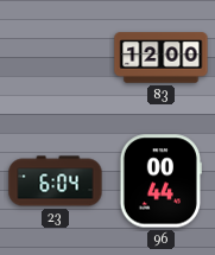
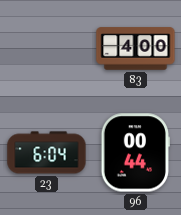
83: 12:00 -> 4:00
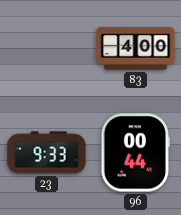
23: 6:04 -> 9:33
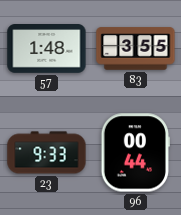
57: none -> 1:48
83: 4:00 -> 3:55
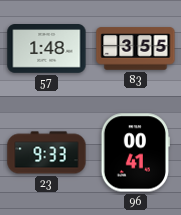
96: 00:44 -> 00:41
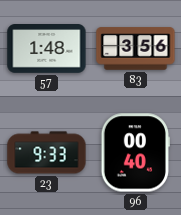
83: 3:55 -> 3:56
96: 00:41 -> 00:40
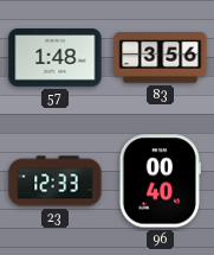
23: 9:33 -> 12:33
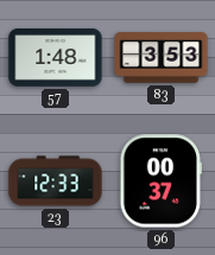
83: 3:56 -> 3:53
96: 00:40 -> 00:37
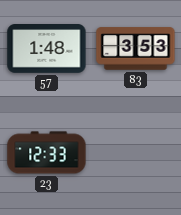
96: 00:37 -> none
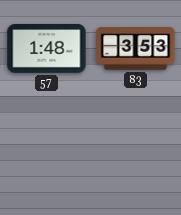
23: 12:33 -> none
